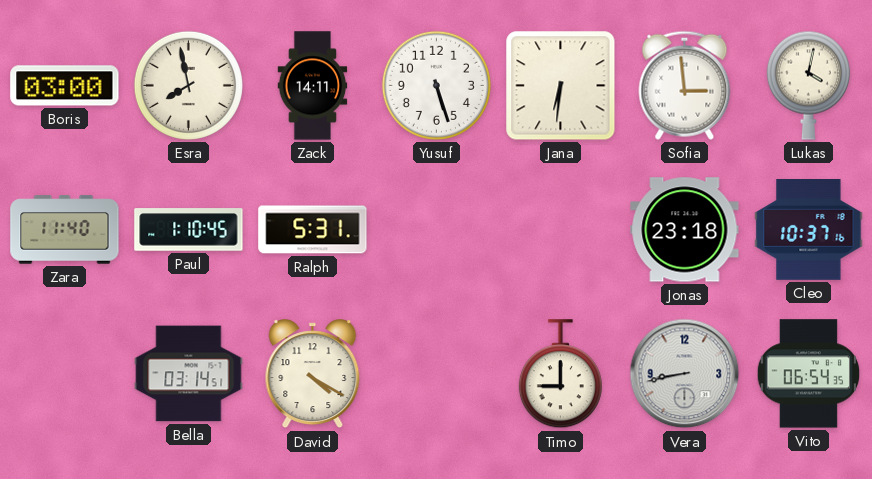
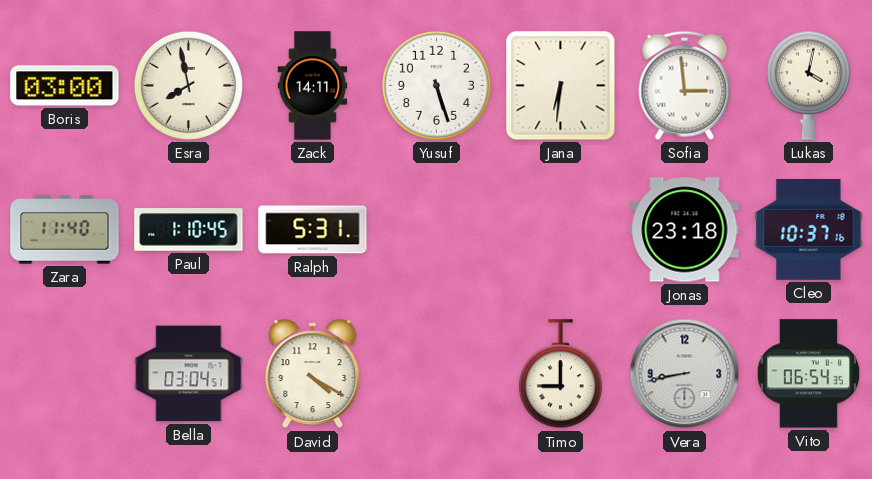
Bella: 03:14 -> 03:04
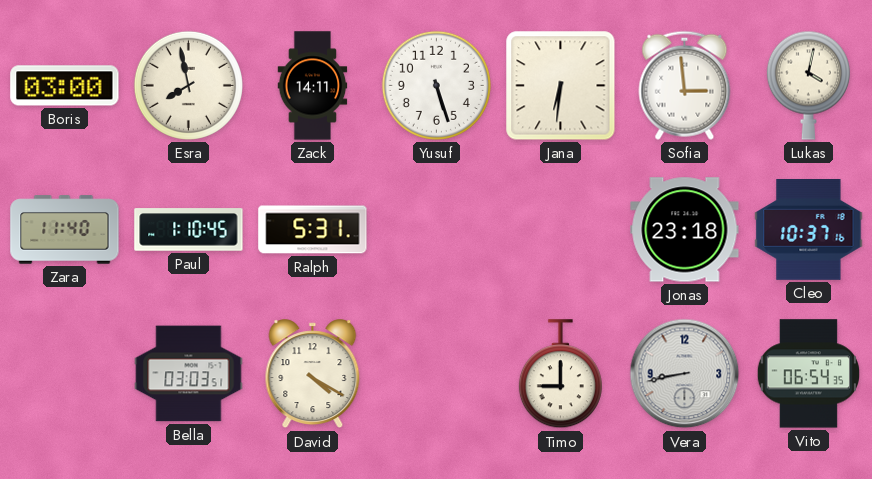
Bella: 03:04 -> 03:03
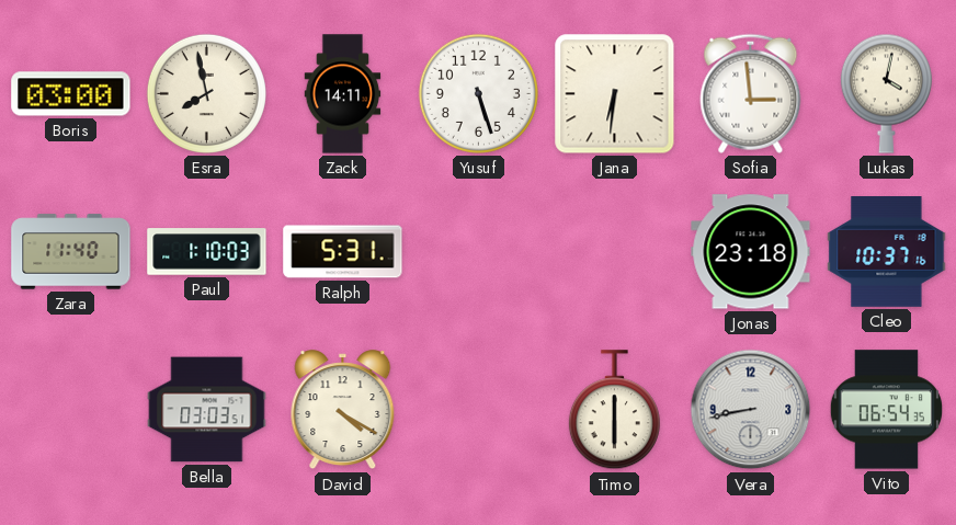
Paul: 1:10:45 -> 1:10:03
Timo: 9:00 -> 6:00
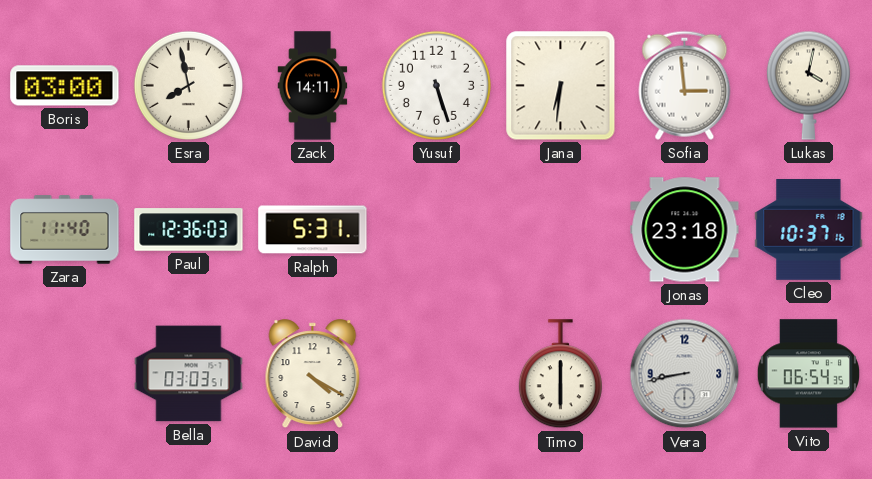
Paul: 1:10 -> 12:36
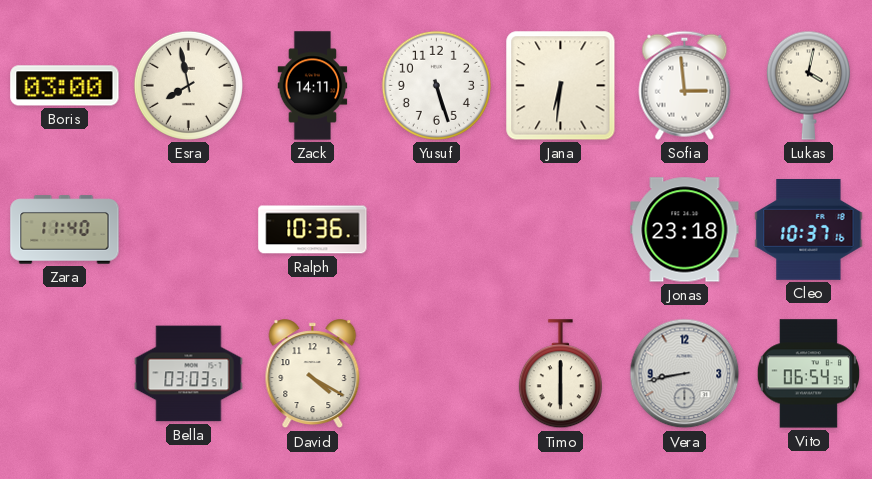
Paul: 12:36 -> none
Ralph: 5:31 -> 10:36
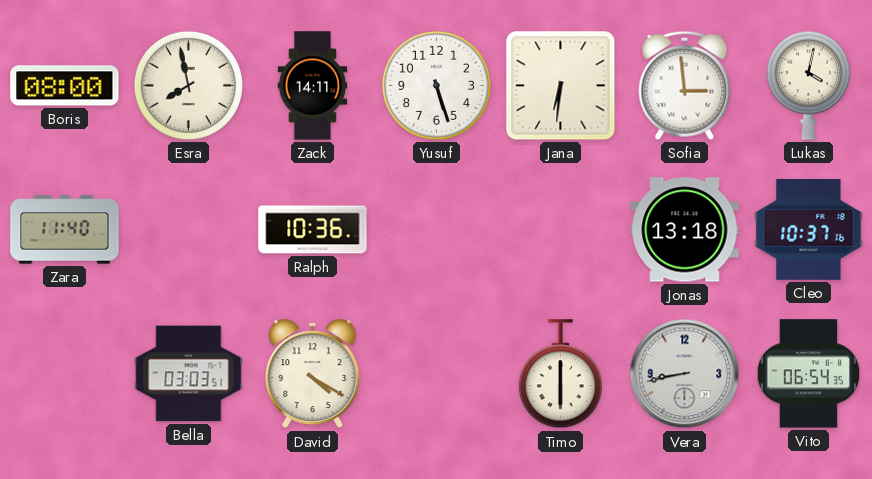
Boris: 03:00 -> 08:00
Jonas: 23:18 -> 13:18
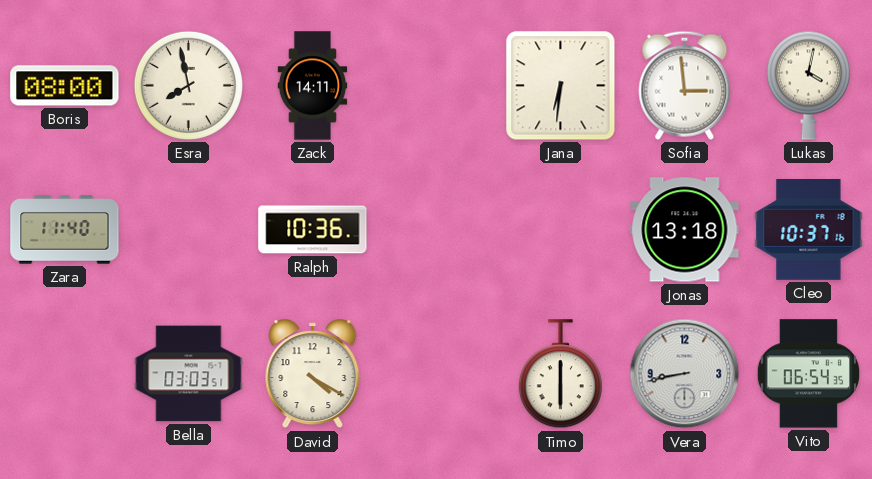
Yusuf: 5:27 -> none
